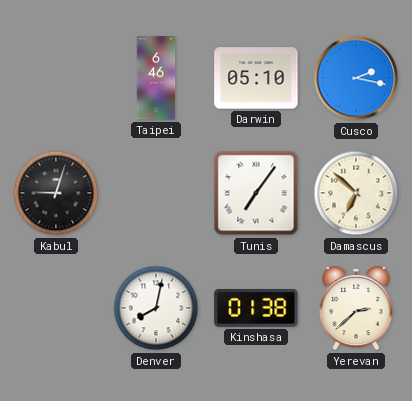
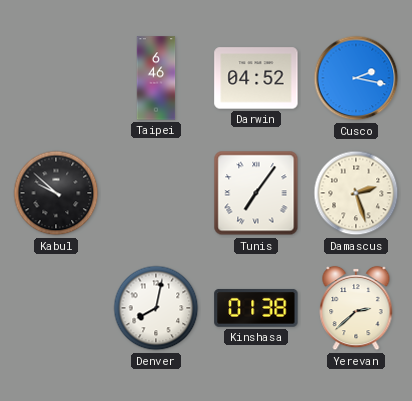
Darwin: 05:10 -> 04:52
Kabul: 9:03 -> 9:52
Damascus: 6:52 -> 2:27
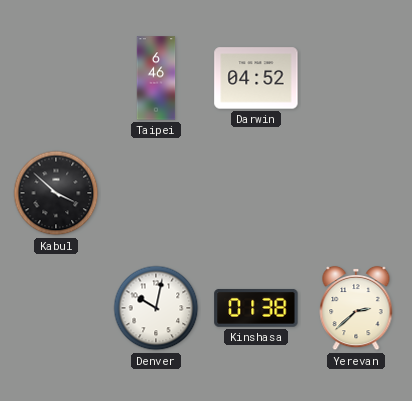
Cusco: 2:17 -> none
Kabul: 9:52 -> 3:52
Tunis: 7:06 -> none
Damascus: 2:27 -> none
Denver: 8:02 -> 10:02
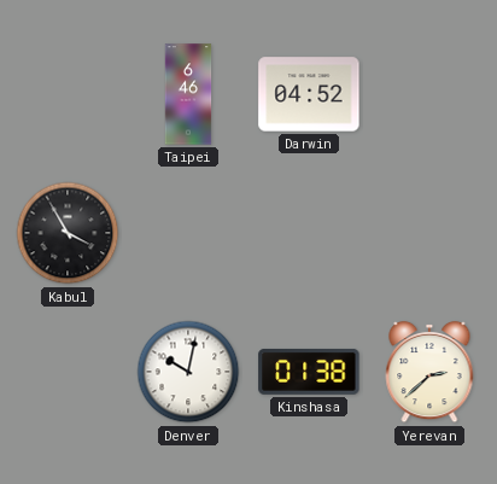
Kabul: 3:52 -> 3:55
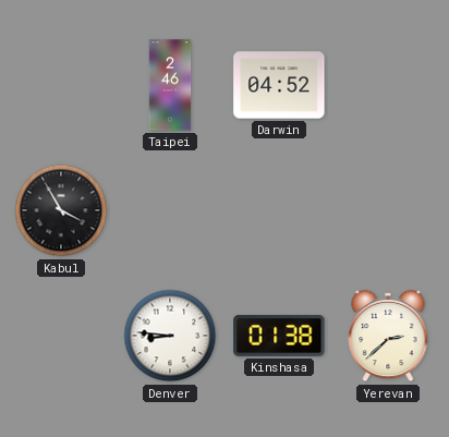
Taipei: 6:46 -> 2:46
Denver: 10:02 -> 8:46
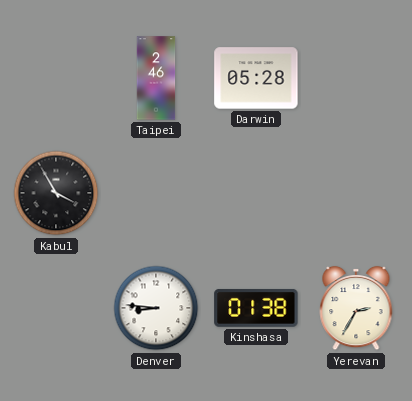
Darwin: 04:52 -> 05:28
Yerevan: 2:38 -> 2:35
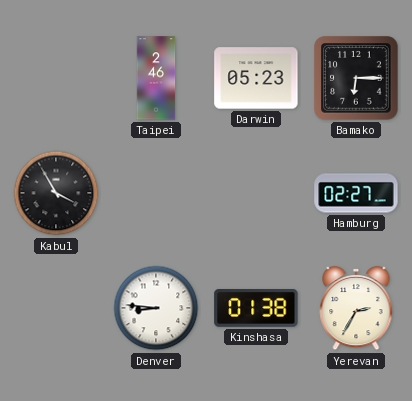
Darwin: 05:28 -> 05:23
Bamako: none -> 6:15
Hamburg: none -> 02:27
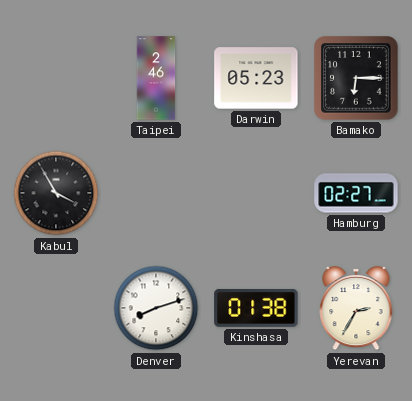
Denver: 8:46 -> 8:12
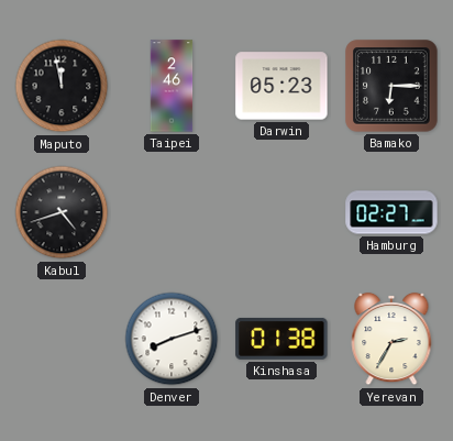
Maputo: none -> 11:58
Kabul: 3:55 -> 4:42
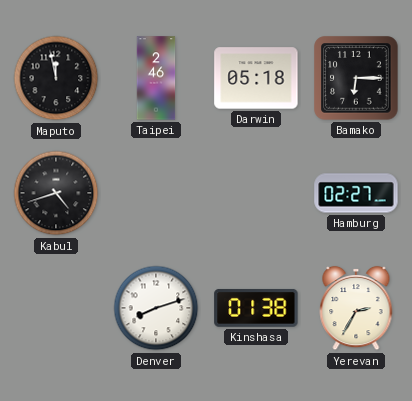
Darwin: 05:23 -> 05:18
